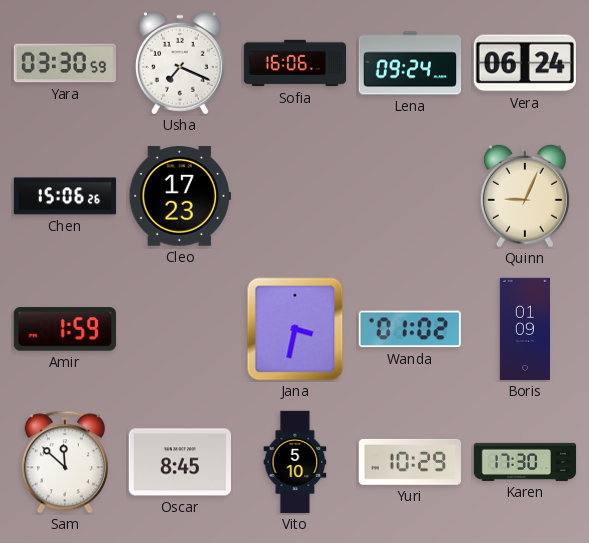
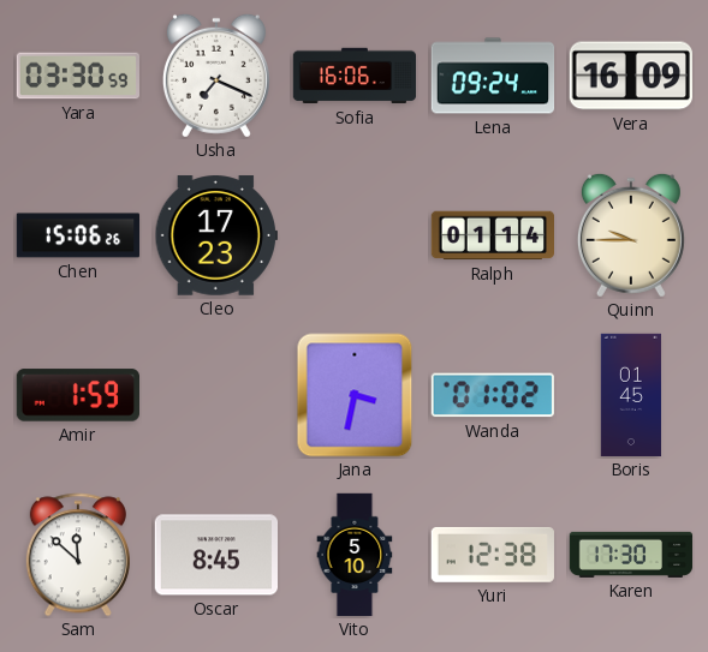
Vera: 06:24 -> 16:09
Ralph: none -> 01:14
Quinn: 9:04 -> 9:45
Boris: 01:09 -> 01:45
Yuri: 10:29 -> 12:38
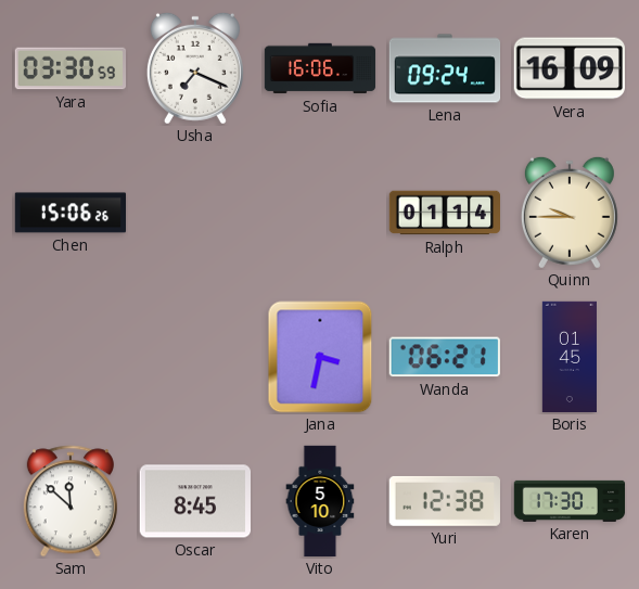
Cleo: 17:23 -> none
Amir: 1:59 -> none
Wanda: 01:02 -> 06:21
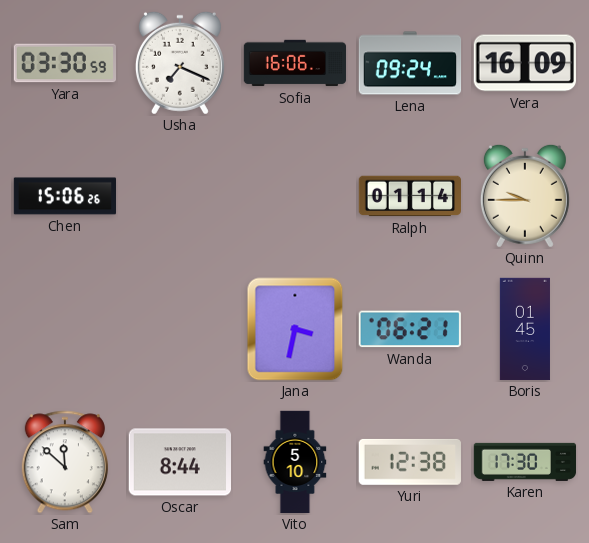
Oscar: 8:45 -> 8:44
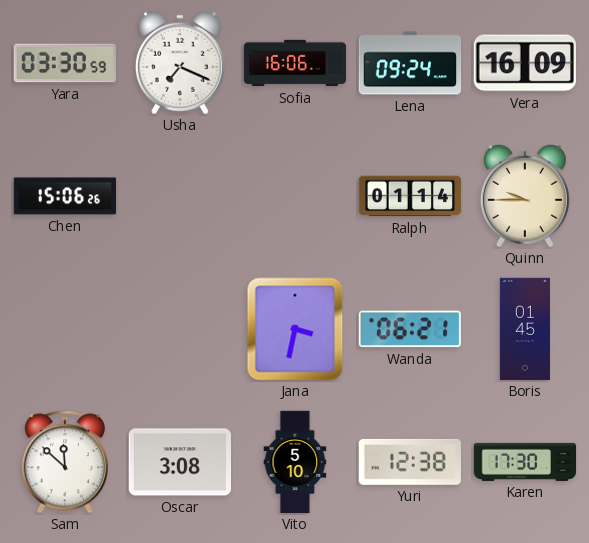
Oscar: 8:44 -> 3:08
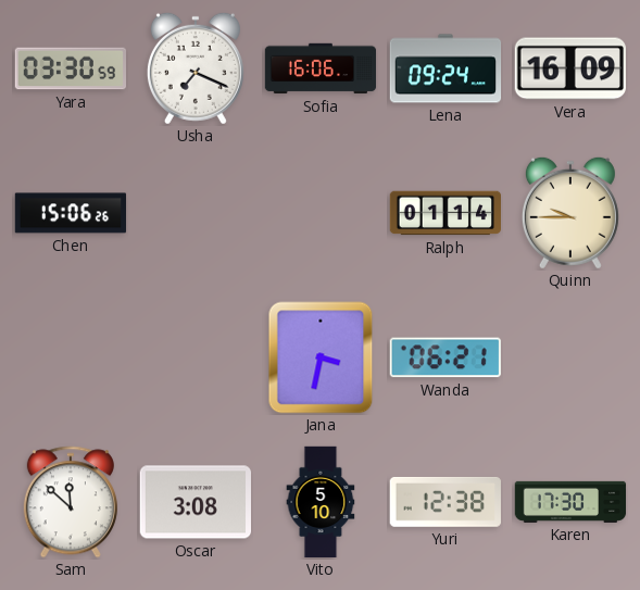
Boris: 01:45 -> none
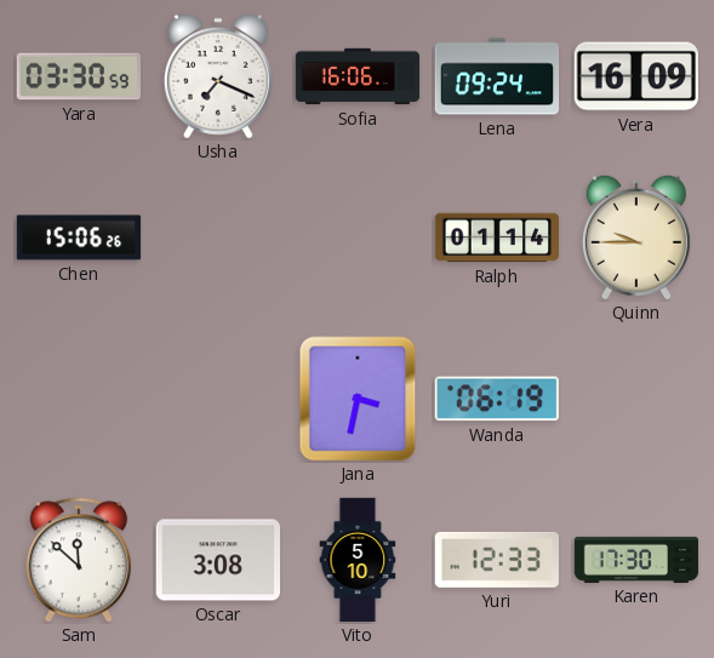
Wanda: 06:21 -> 06:19
Yuri: 12:38 -> 12:33
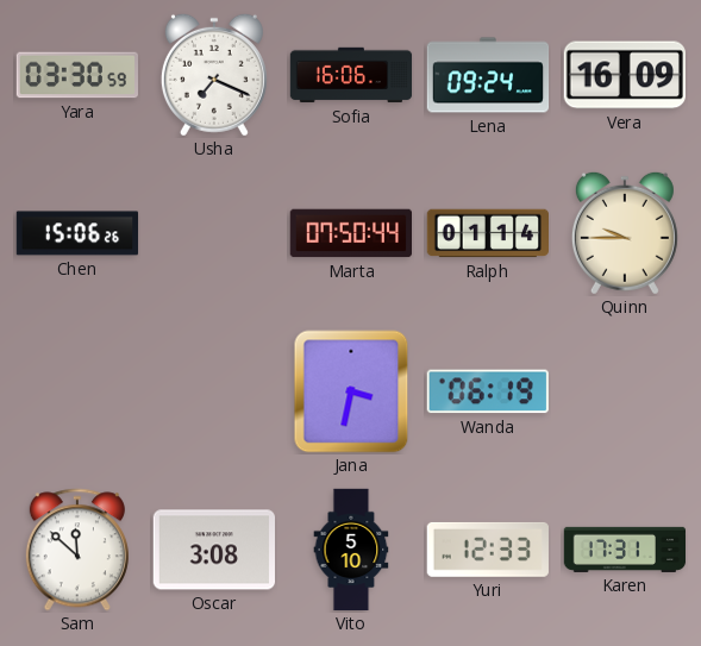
Marta: none -> 07:50
Karen: 17:30 -> 17:31
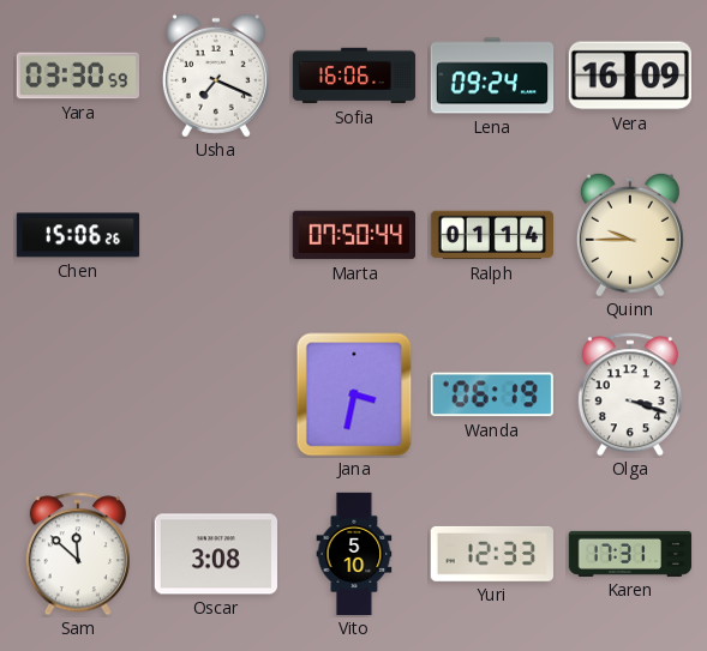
Olga: none -> 3:18
